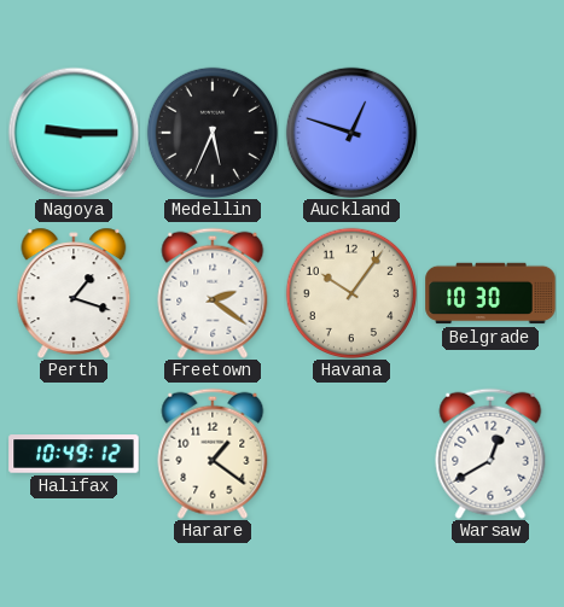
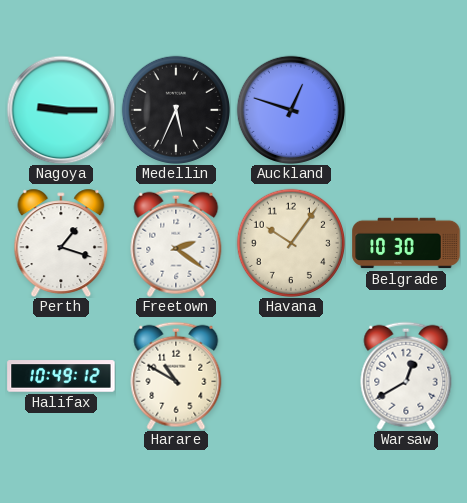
Harare: 1:21 -> 10:50
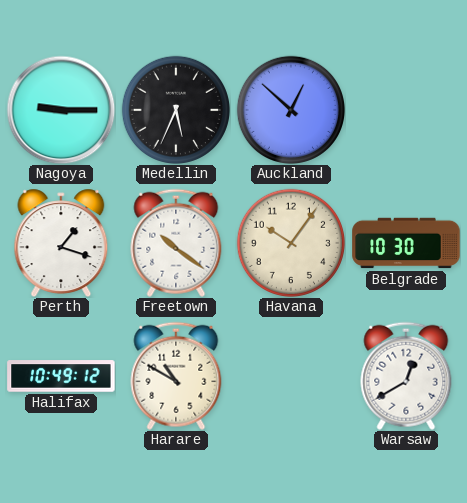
Auckland: 12:48 -> 12:52
Freetown: 2:21 -> 10:21
